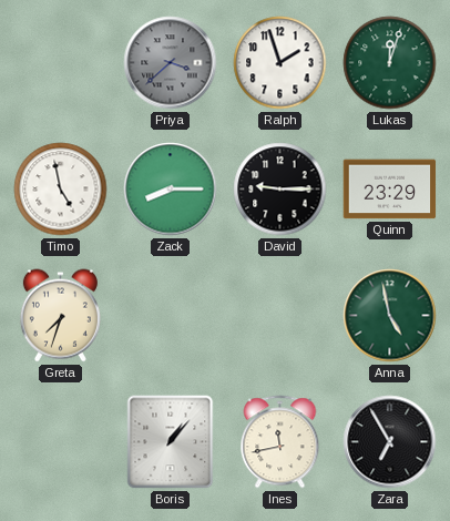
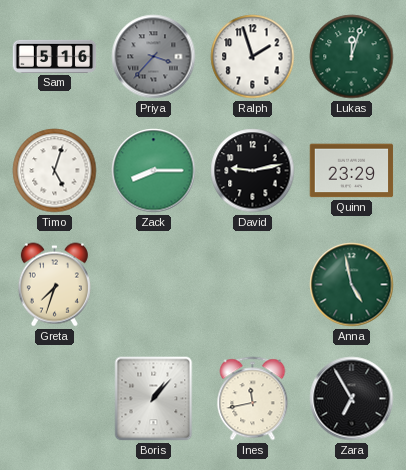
Sam: none -> 5:16
Priya: 3:38 -> 3:37
Timo: 4:58 -> 5:03
David: 9:15 -> 9:13
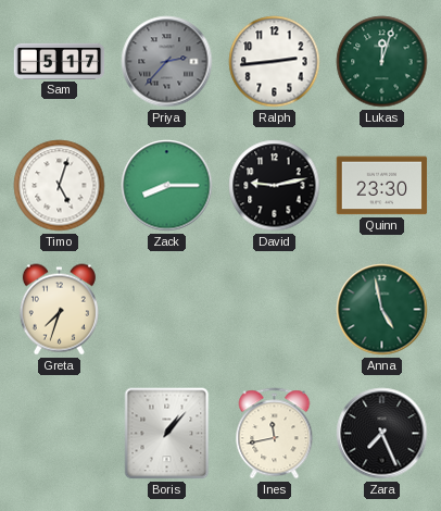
Sam: 5:16 -> 5:17
Priya: 3:37 -> 2:37
Ralph: 1:57 -> 2:44
Quinn: 23:29 -> 23:30
Zara: 6:55 -> 7:26
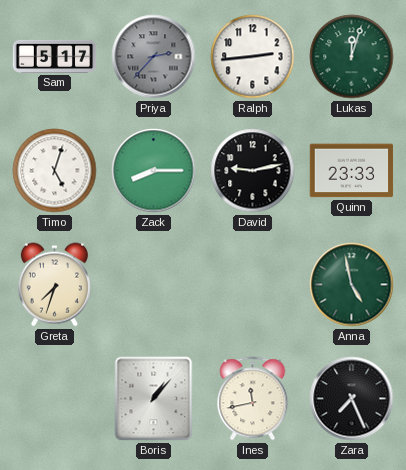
Quinn: 23:30 -> 23:33
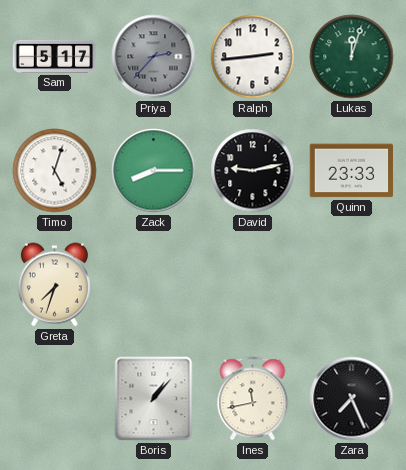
Anna: 4:58 -> none
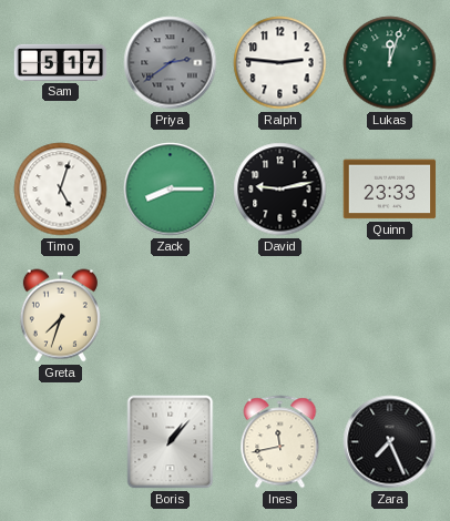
Priya: 2:37 -> 2:39
Ralph: 2:44 -> 2:46
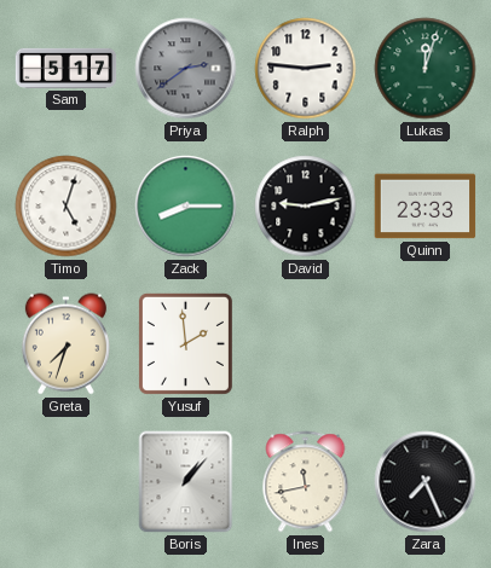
Yusuf: none -> 1:59
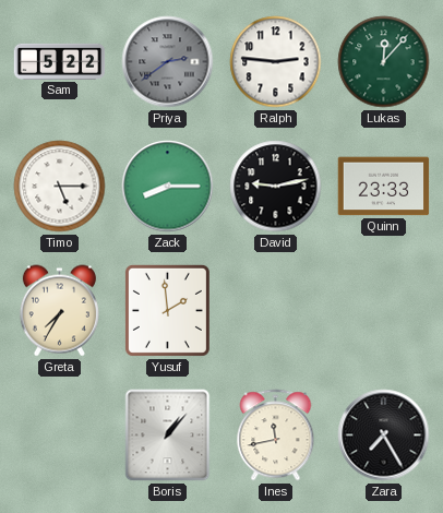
Sam: 5:17 -> 5:22
Lukas: 12:03 -> 12:07
Timo: 5:03 -> 5:15
Greta: 7:33 -> 7:35
Zara: 7:26 -> 7:25
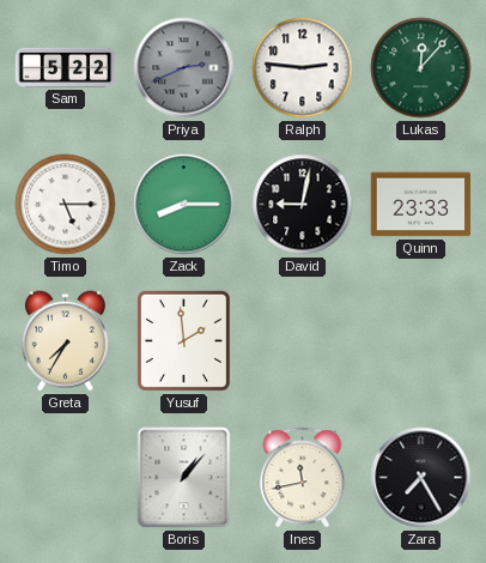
Priya: 2:39 -> 2:41
David: 9:13 -> 9:02
